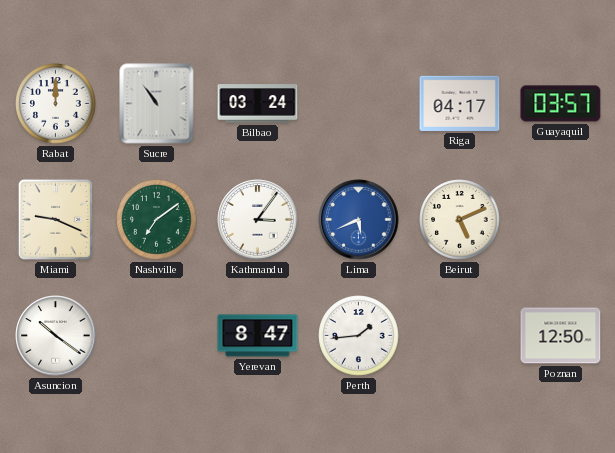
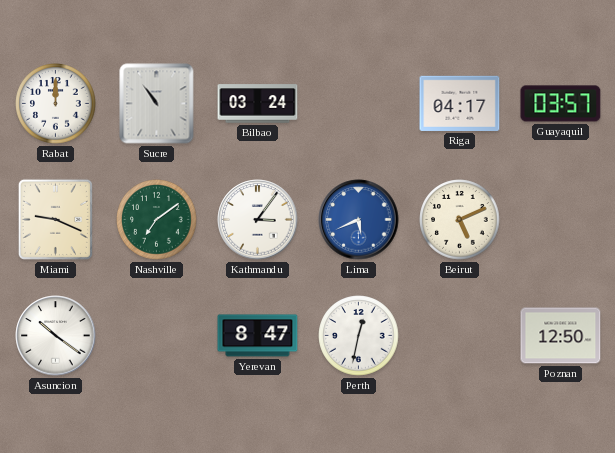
Perth: 1:44 -> 12:32
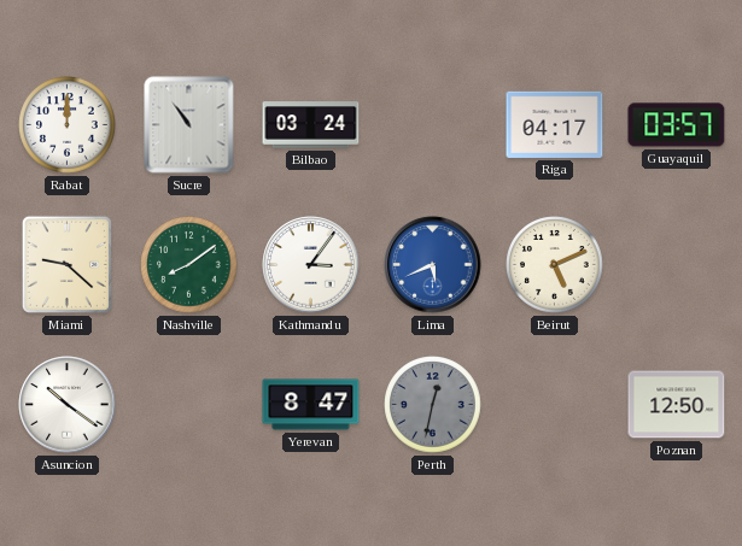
Miami: 9:19 -> 9:22
Nashville: 7:09 -> 8:09
Perth dial: white -> grey
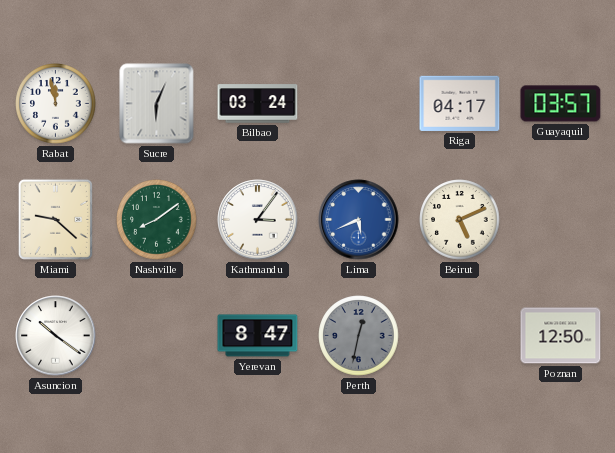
Rabat: 12:00 -> 11:58
Sucre: 10:54 -> 6:04
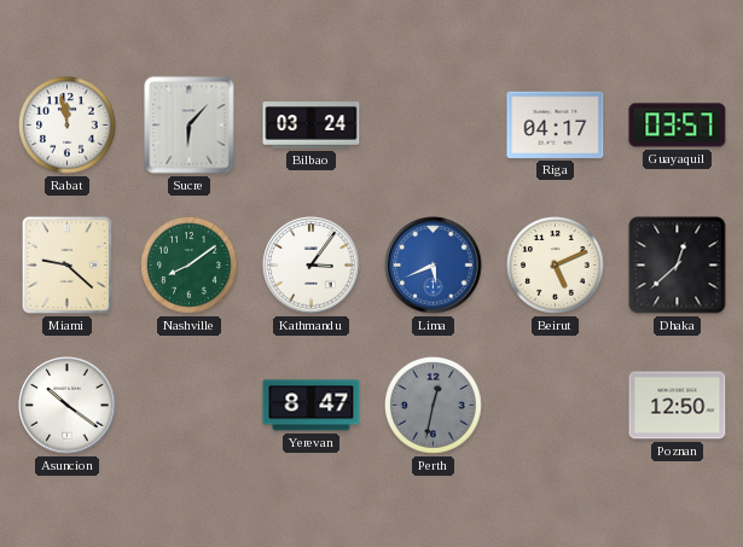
Sucre: 6:04 -> 6:07
Dhaka: none -> 12:38
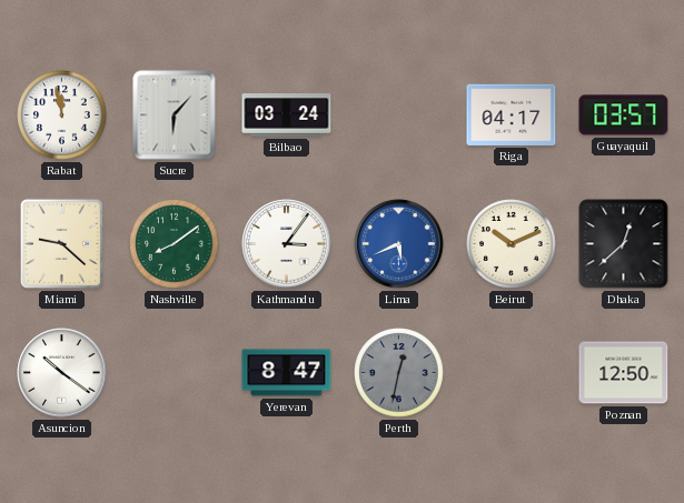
Beirut: 5:11 -> 10:11
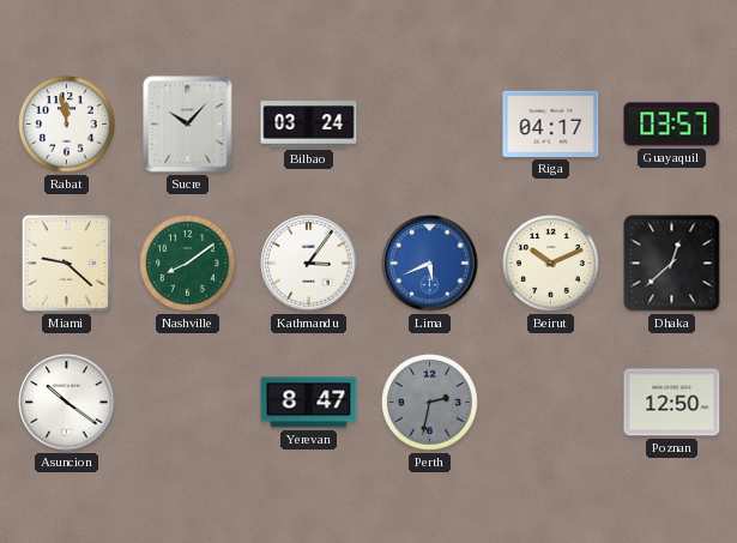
Sucre: 6:07 -> 10:07
Perth: 12:32 -> 2:32
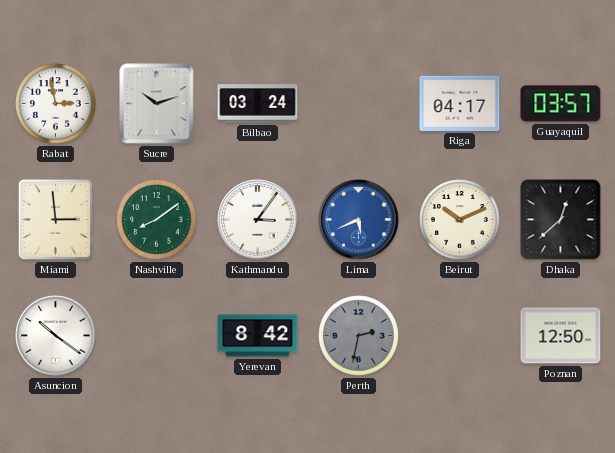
Rabat: 11:58 -> 2:58
Sucre: 10:07 -> 10:12
Miami: 9:22 -> 2:59
Yerevan: 8:47 -> 8:42
